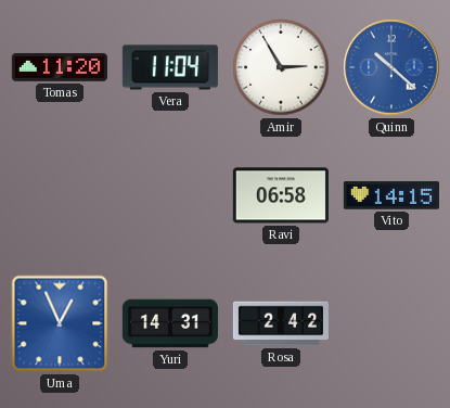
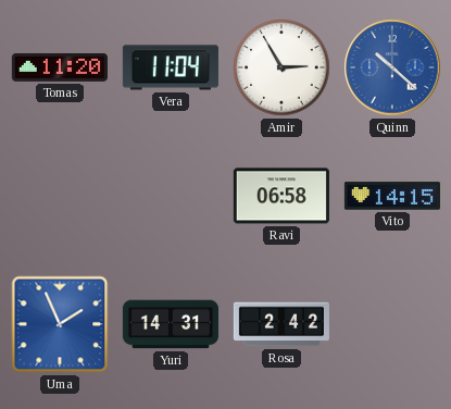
Uma: 12:56 -> 1:56
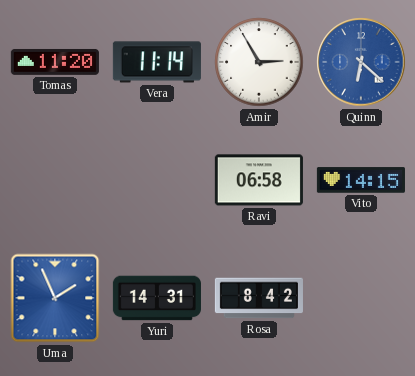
Vera: 11:04 -> 11:14
Quinn: 10:22 -> 6:22
Rosa: 2:42 -> 8:42
